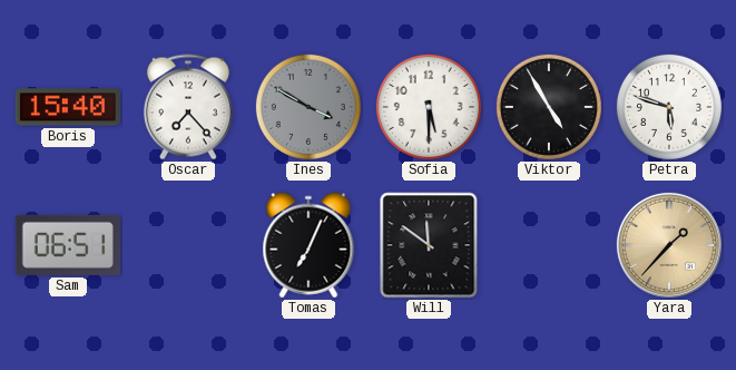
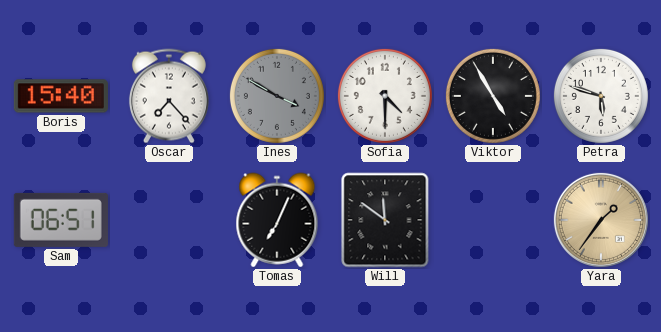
Sofia: 5:30 -> 4:30
Yara: 1:37 -> 1:36
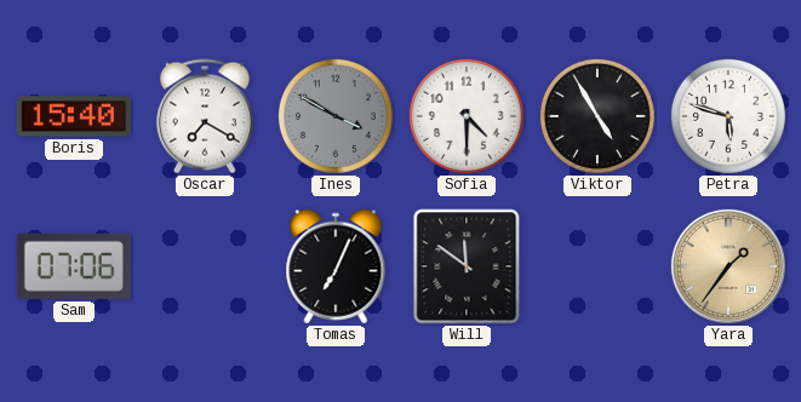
Oscar: 7:23 -> 7:20
Sam: 06:51 -> 07:06
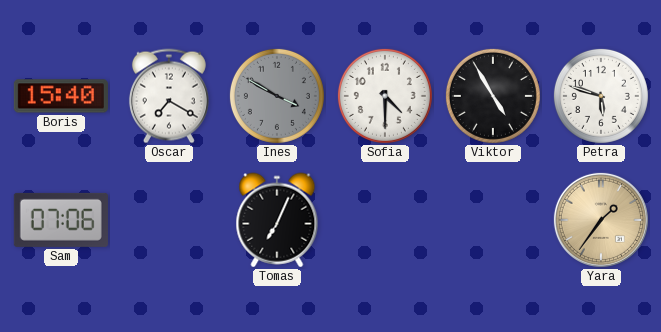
Will: 11:51 -> none
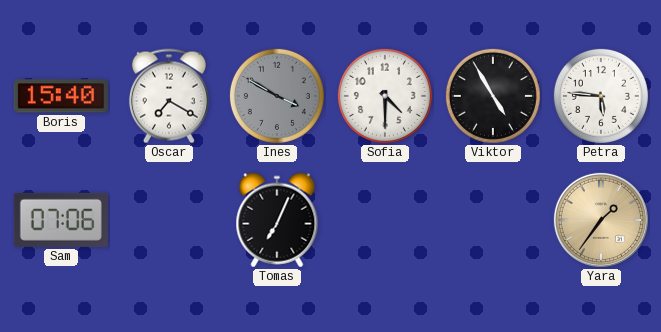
Petra: 5:48 -> 5:46
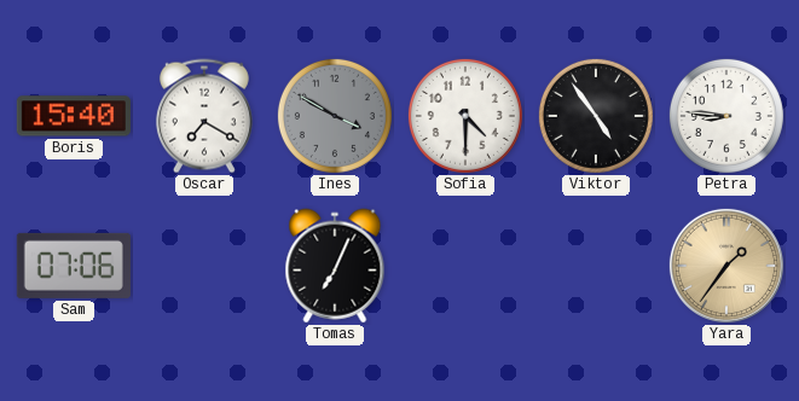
Viktor: 4:55 -> 4:54
Petra: 5:46 -> 8:46
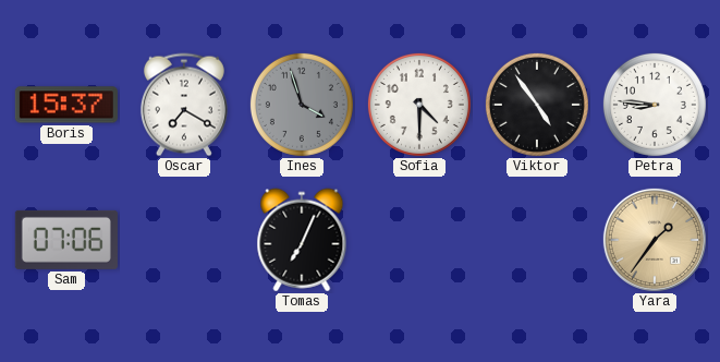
Boris: 15:40 -> 15:37
Ines: 3:50 -> 3:57
